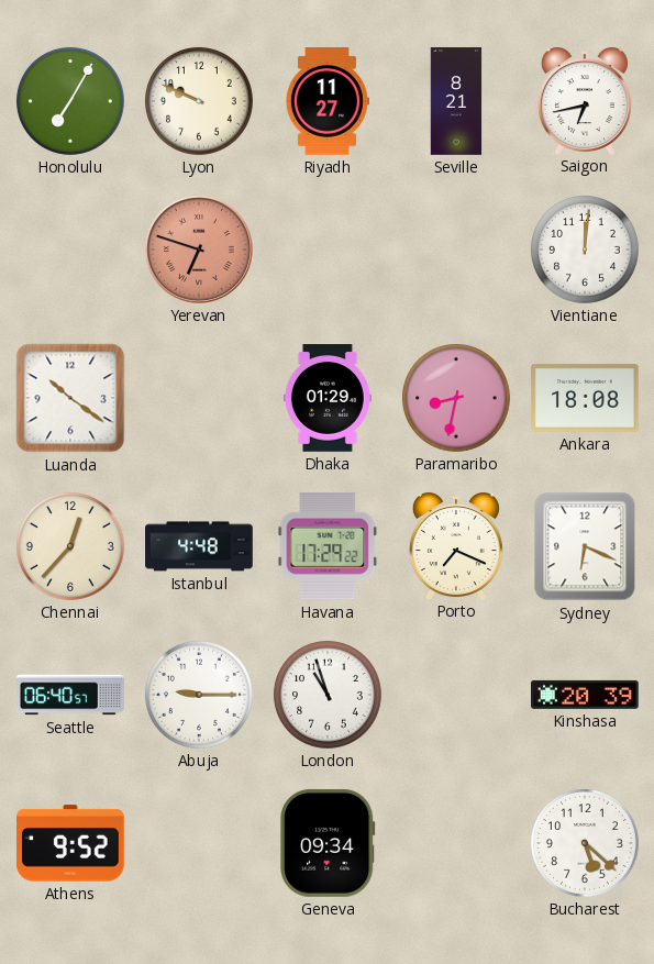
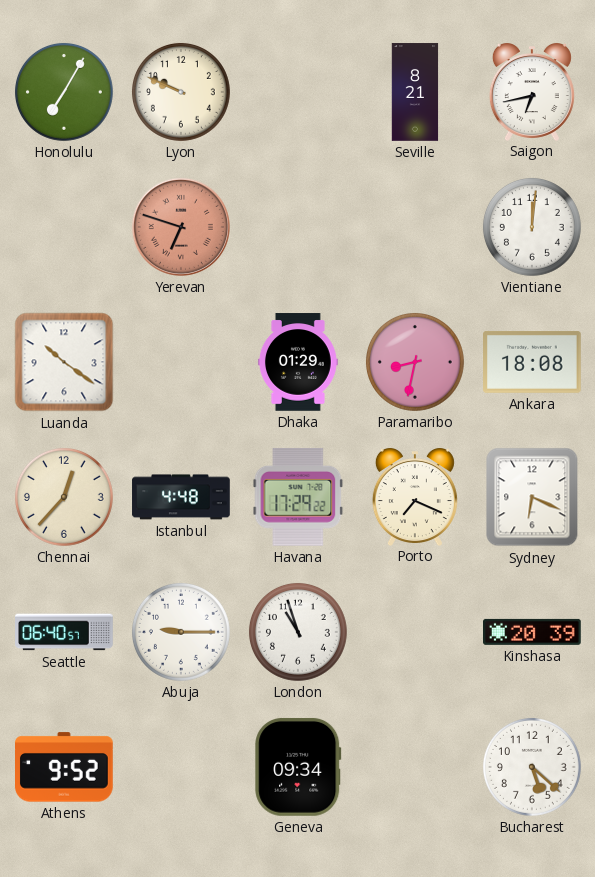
Riyadh: 11:27 -> none
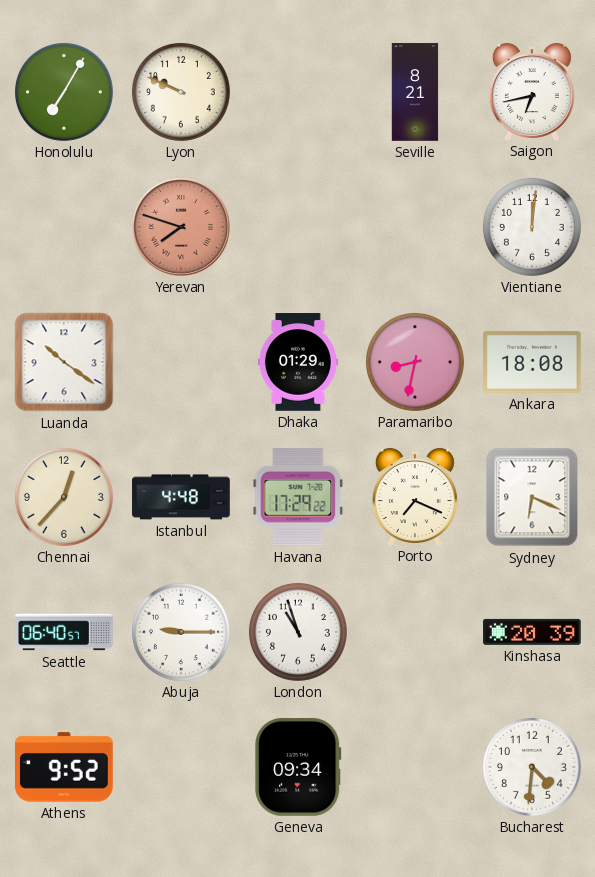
Yerevan: 6:48 -> 7:48
Bucharest: 5:22 -> 4:31
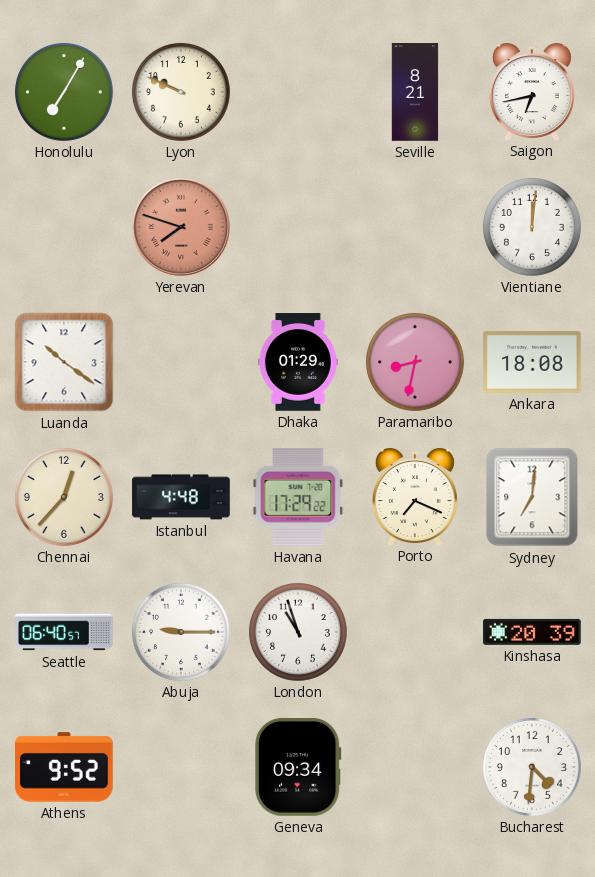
Sydney: 6:19 -> 7:01
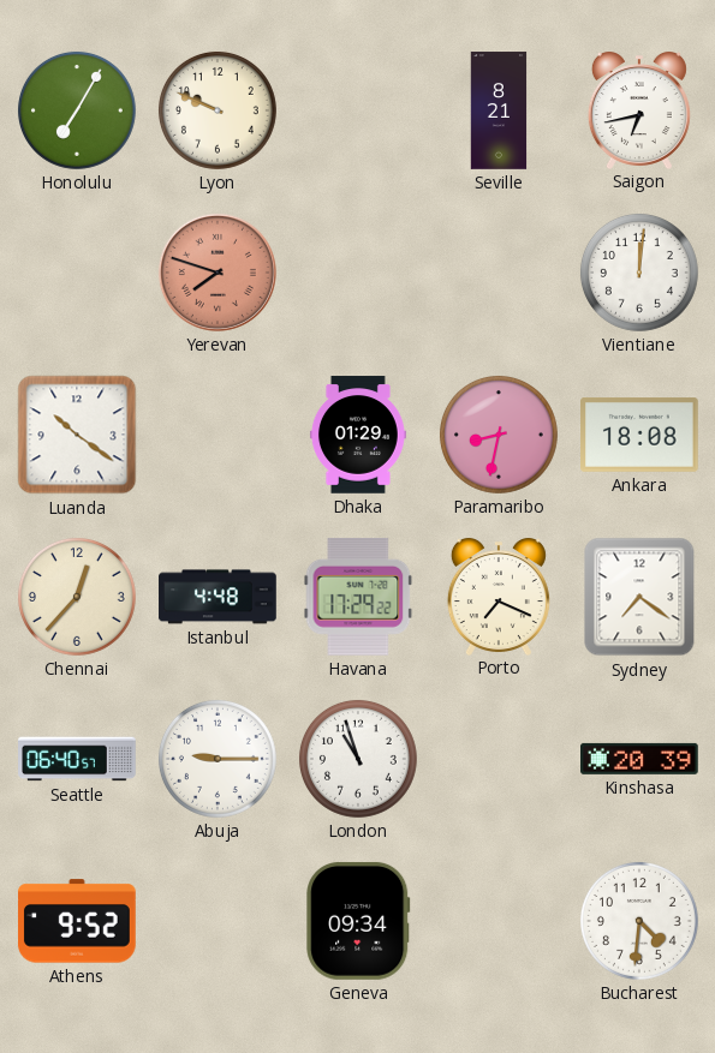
Sydney: 7:01 -> 7:21
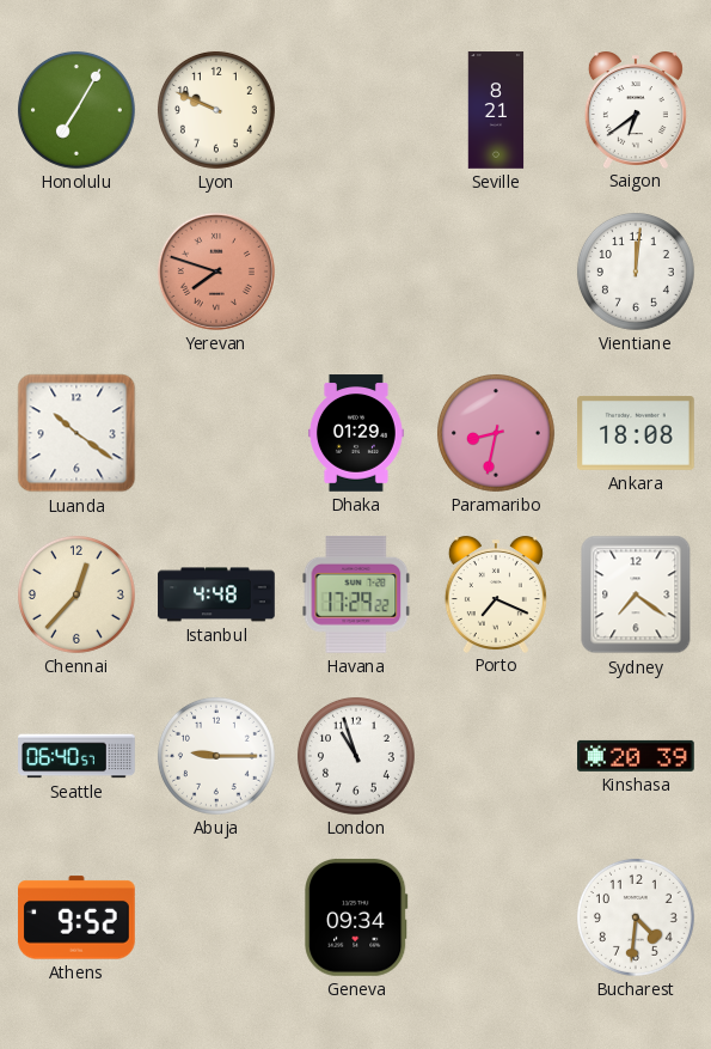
Saigon: 6:43 -> 6:39
